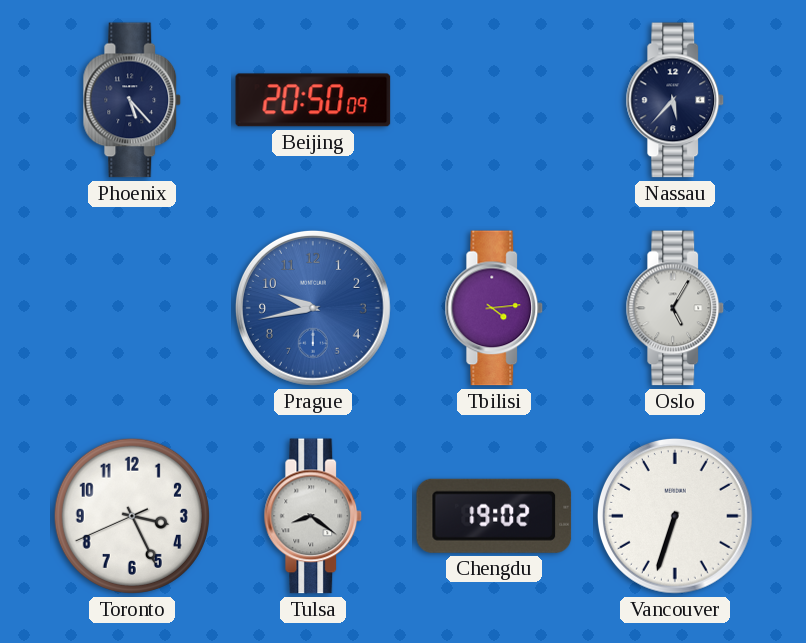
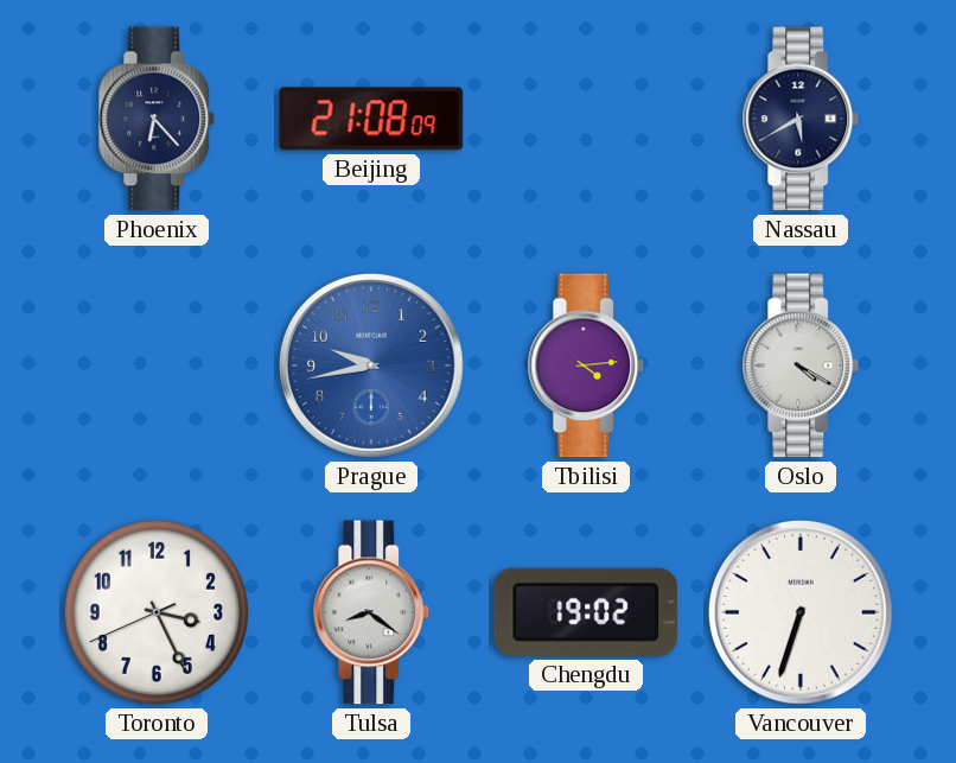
Phoenix: 5:23 -> 6:23
Beijing: 20:50 -> 21:08
Nassau: 5:37 -> 5:40
Oslo: 5:05 -> 4:20
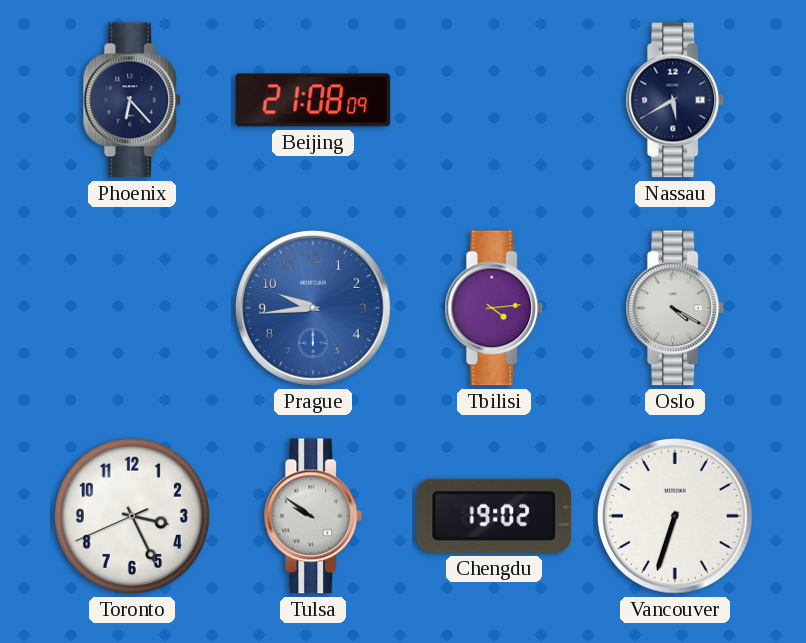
Prague: 9:43 -> 9:44
Tulsa: 8:21 -> 9:51
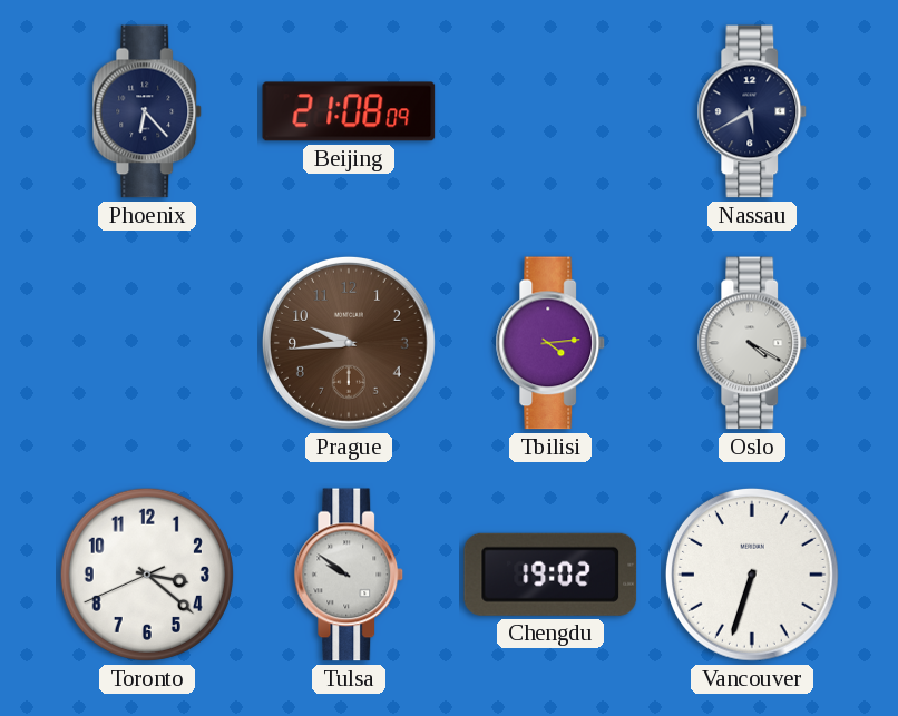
Prague dial: blue -> brown
Toronto: 3:25 -> 3:21
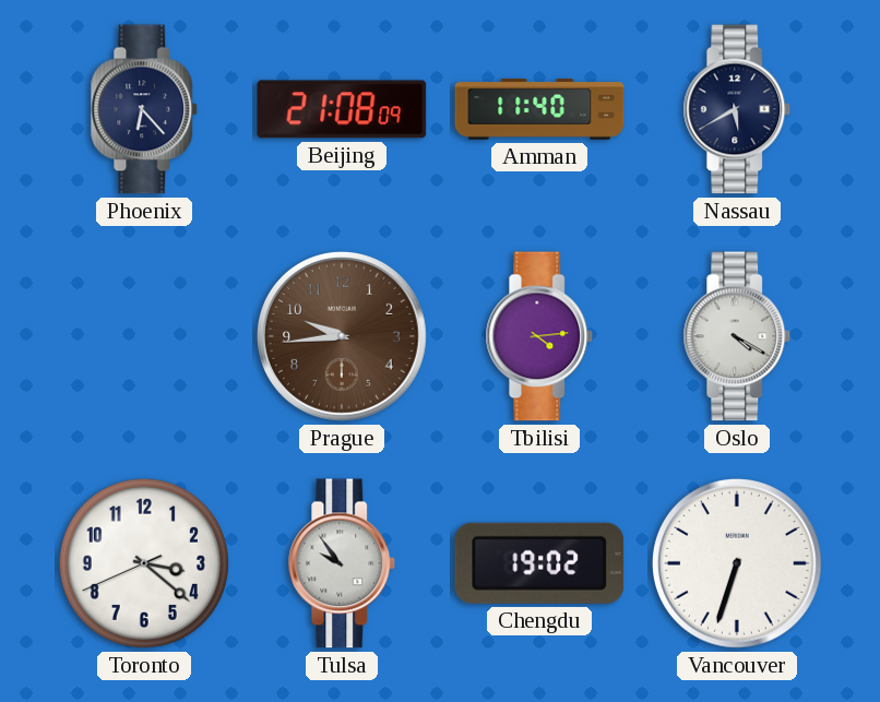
Amman: none -> 11:40
Tulsa: 9:51 -> 9:54
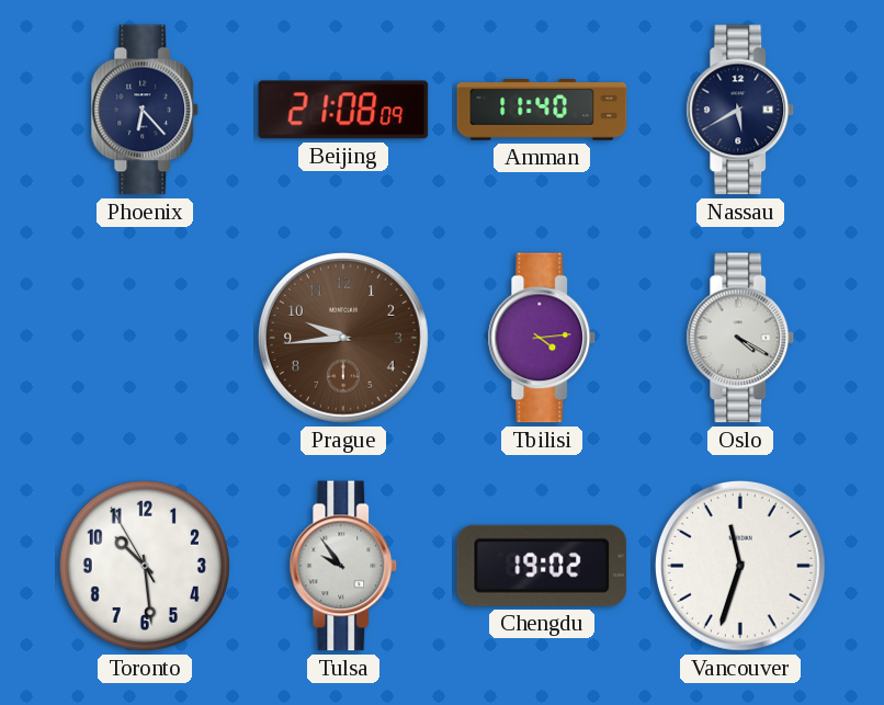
Toronto: 3:21 -> 10:28
Vancouver: 6:33 -> 11:33
